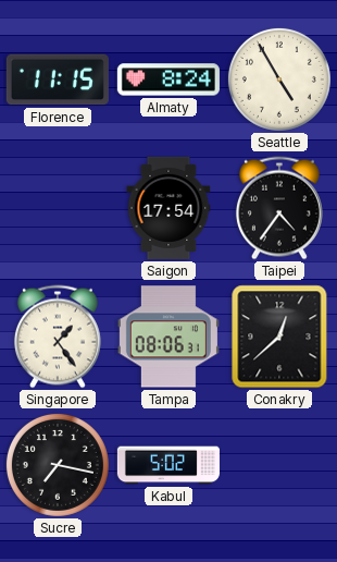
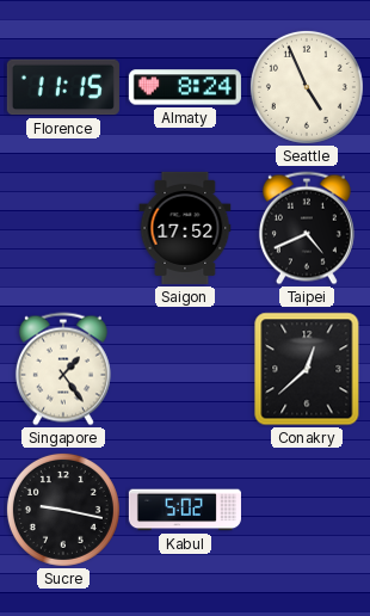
Seattle: 4:55 -> 4:56
Saigon: 17:54 -> 17:52
Taipei: 4:36 -> 4:41
Tampa: 08:06 -> none
Sucre: 7:17 -> 9:17
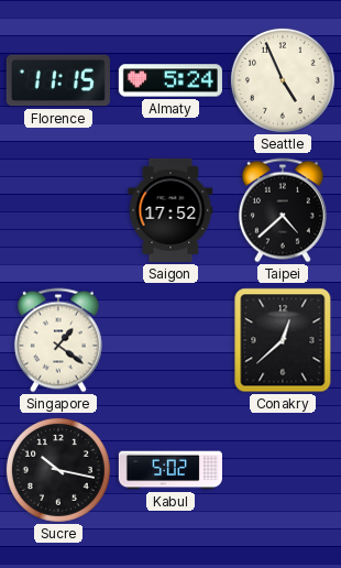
Almaty: 8:24 -> 5:24
Taipei: 4:41 -> 4:38
Singapore: 1:24 -> 1:21
Sucre: 9:17 -> 10:17
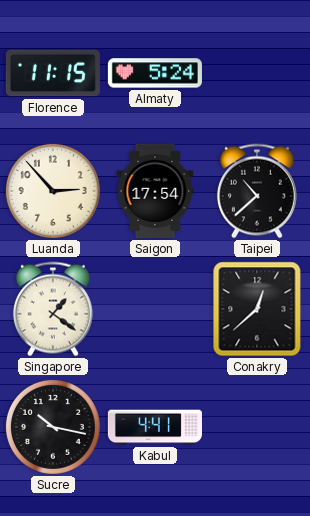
Seattle: 4:56 -> none
Luanda: none -> 2:53
Saigon: 17:52 -> 17:54
Taipei: 4:38 -> 10:38
Kabul: 5:02 -> 4:41
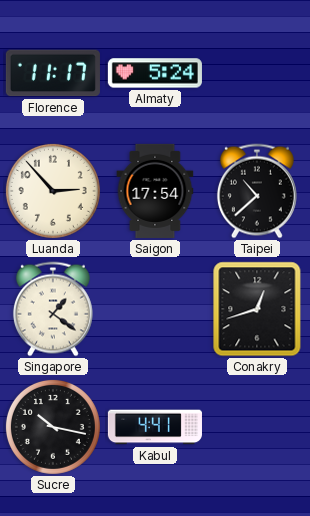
Florence: 11:15 -> 11:17
Conakry: 12:38 -> 12:42
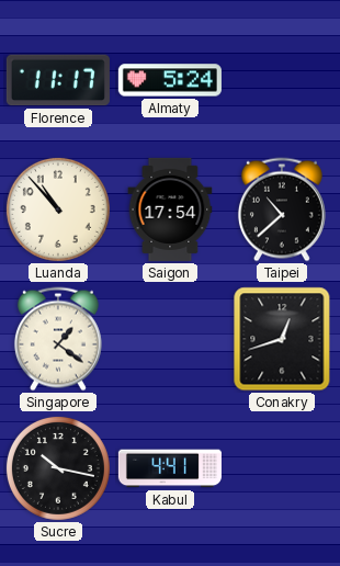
Luanda: 2:53 -> 10:53
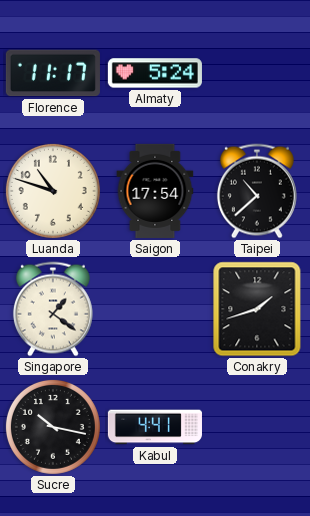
Luanda: 10:53 -> 10:48
Conakry: 12:42 -> 1:42
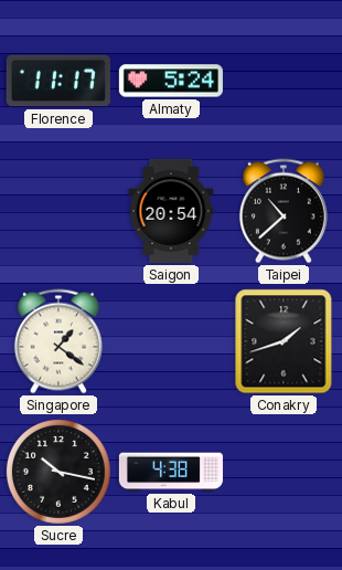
Luanda: 10:48 -> none
Saigon: 17:54 -> 20:54
Kabul: 4:41 -> 4:38
